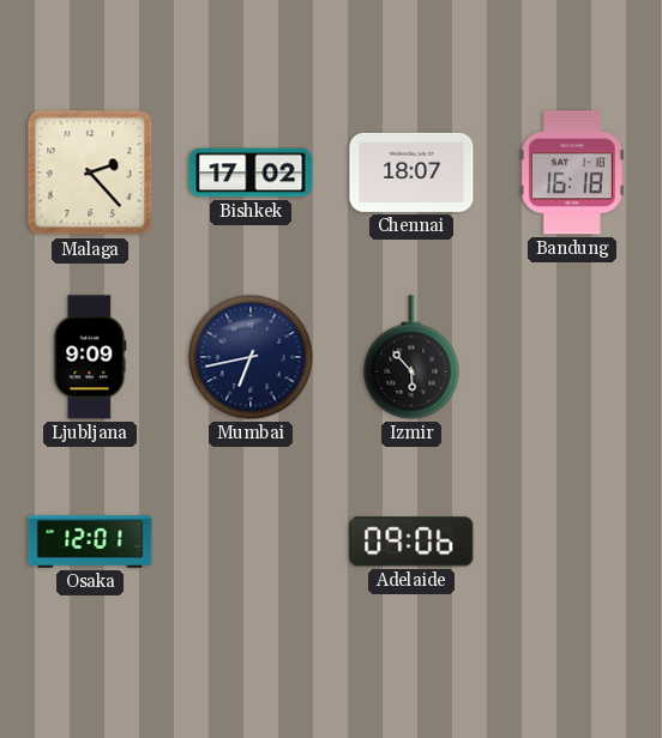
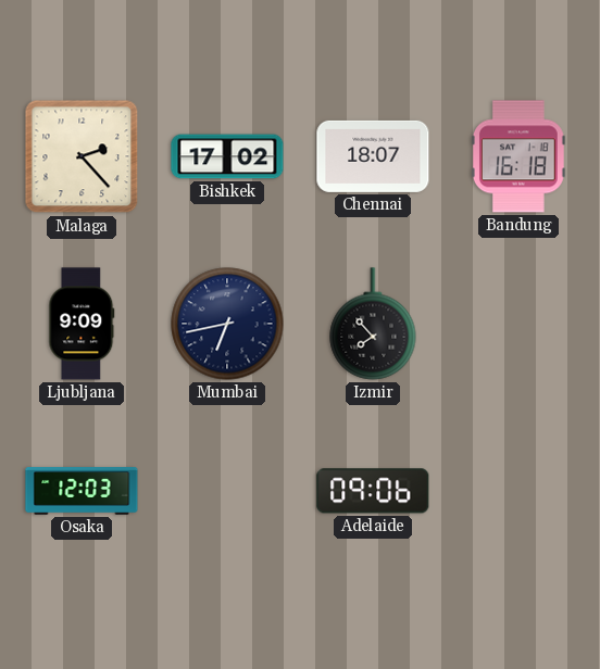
Izmir: 5:53 -> 7:53
Osaka: 12:01 -> 12:03
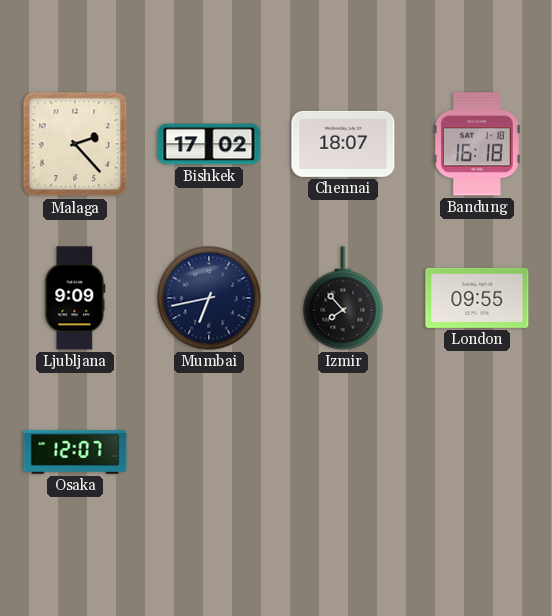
London: none -> 09:55
Osaka: 12:03 -> 12:07
Adelaide: 09:06 -> none
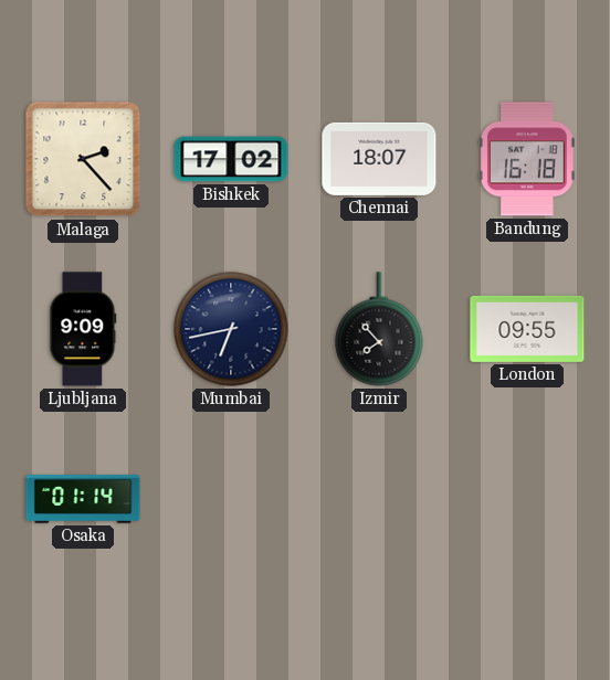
Osaka: 12:07 -> 01:14
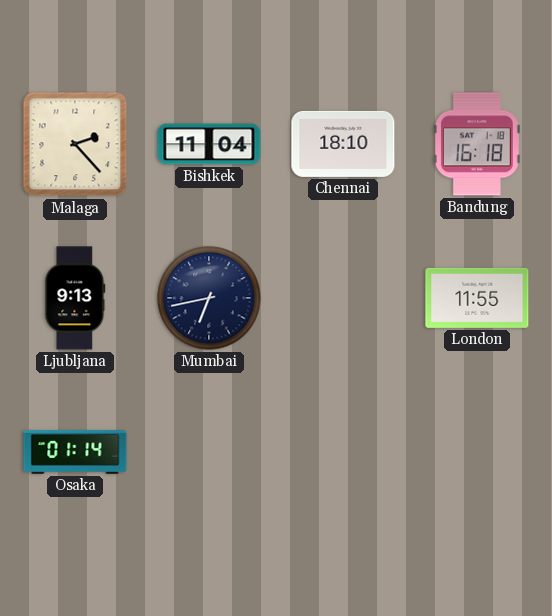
Bishkek: 17:02 -> 11:04
Chennai: 18:07 -> 18:10
Ljubljana: 9:09 -> 9:13
Izmir: 7:53 -> none
London: 09:55 -> 11:55
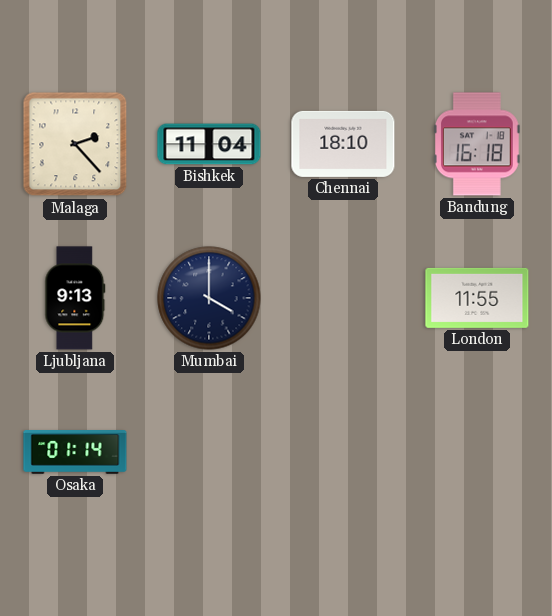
Mumbai: 6:43 -> 4:00
